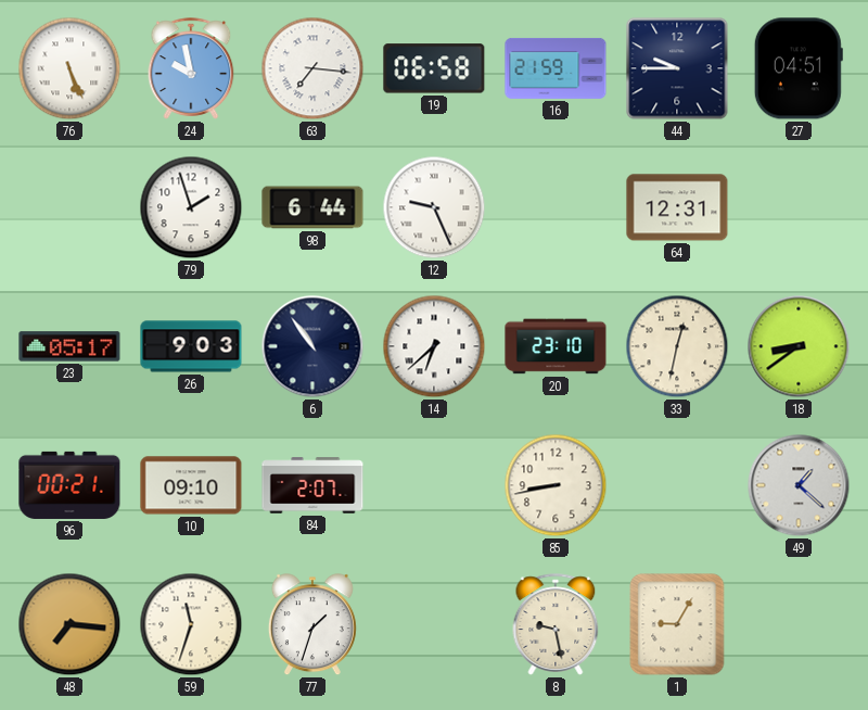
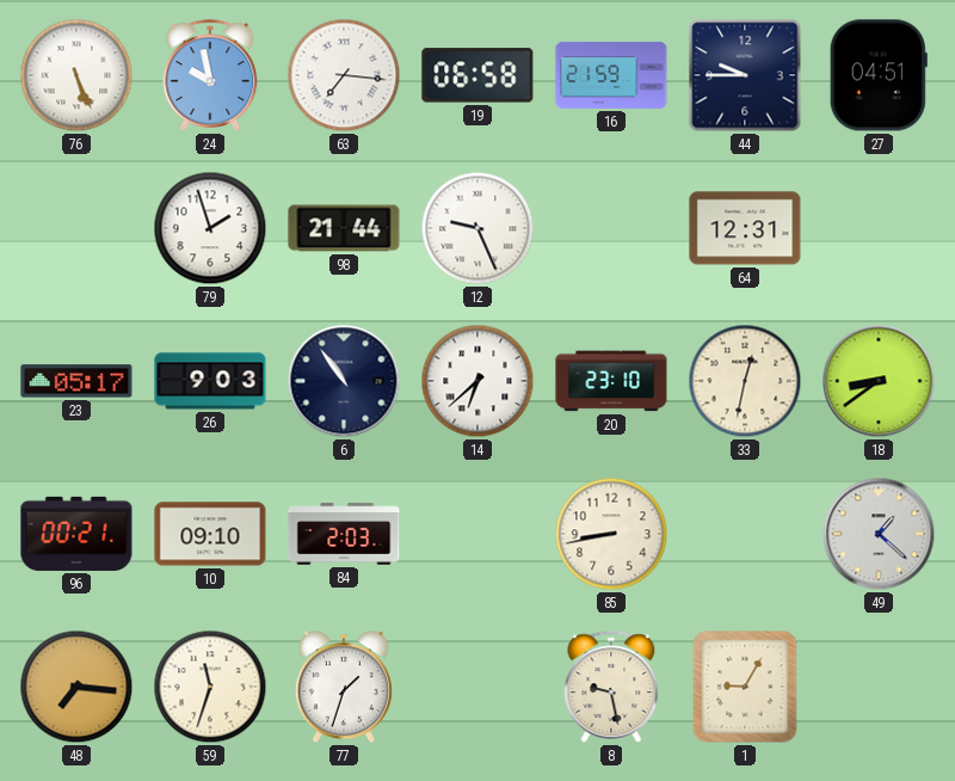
98: 6:44 -> 21:44
84: 2:07 -> 2:03
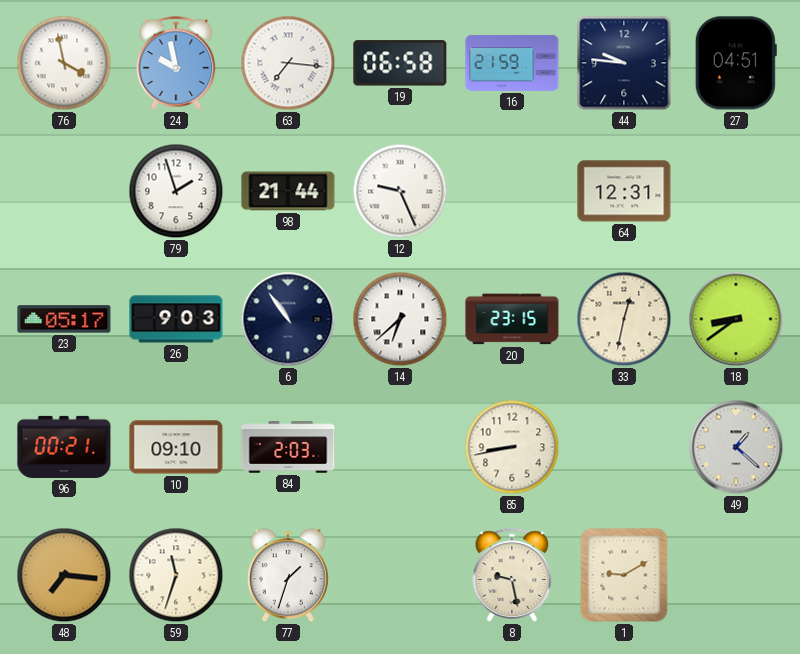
76: 5:26 -> 3:58
44: 9:45 -> 9:46
20: 23:10 -> 23:15
1: 9:05 -> 9:10
